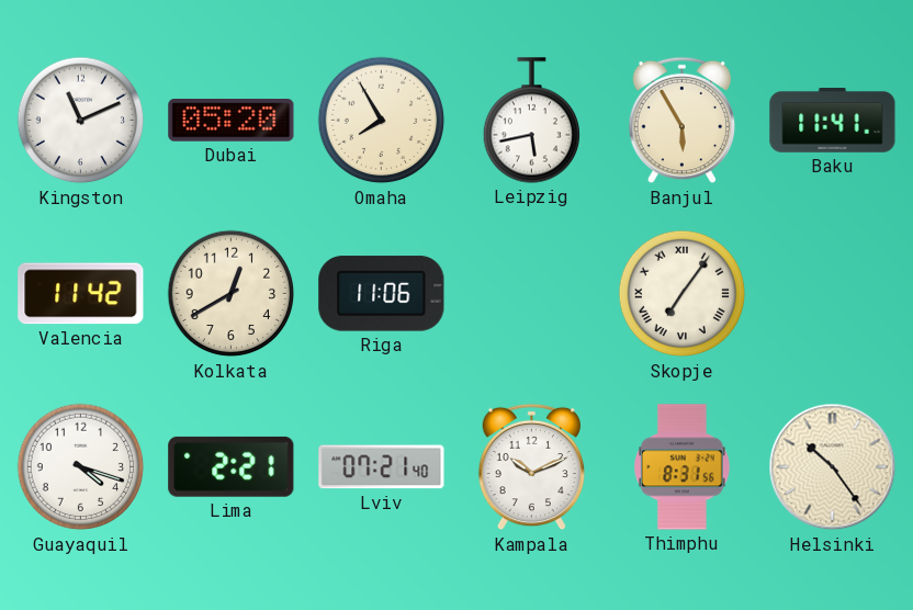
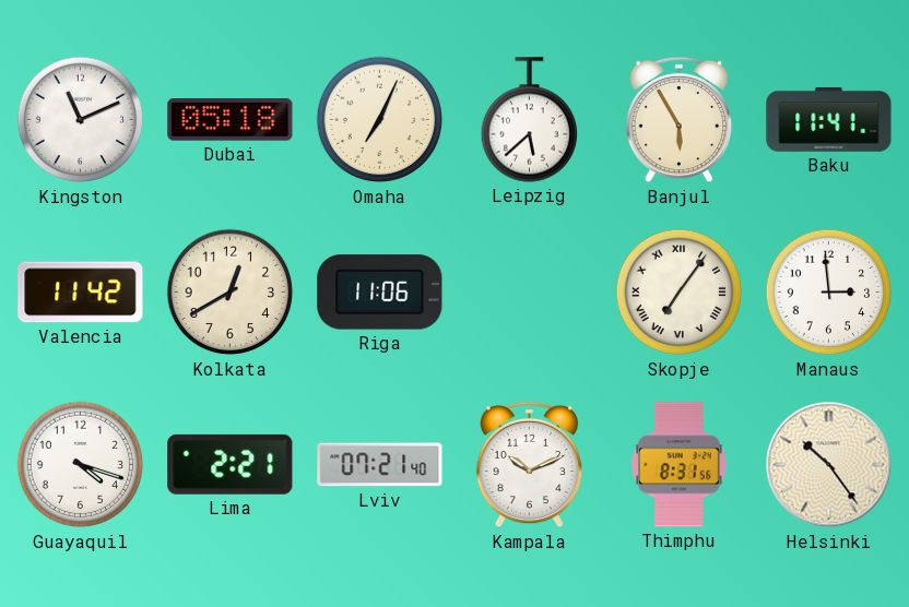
Dubai: 05:20 -> 05:18
Omaha: 7:55 -> 7:04
Leipzig: 5:43 -> 5:38
Manaus: none -> 2:59
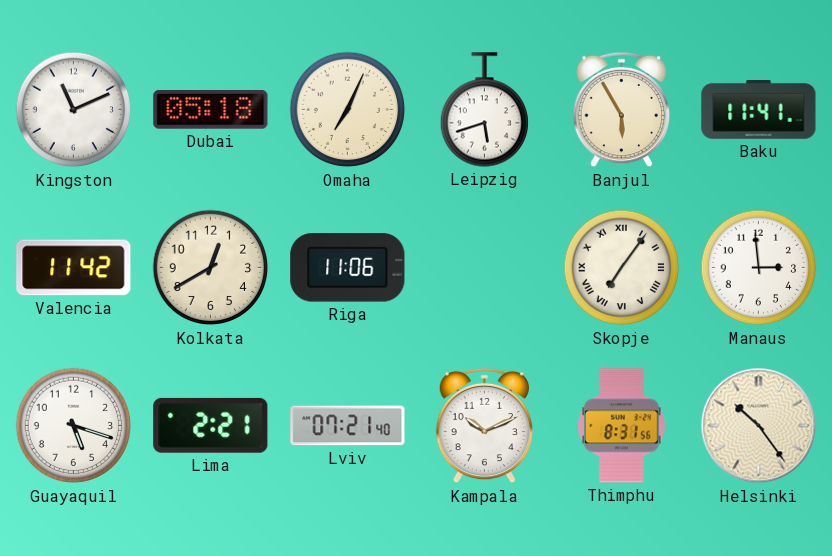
Leipzig: 5:38 -> 5:42
Guayaquil: 4:18 -> 5:18
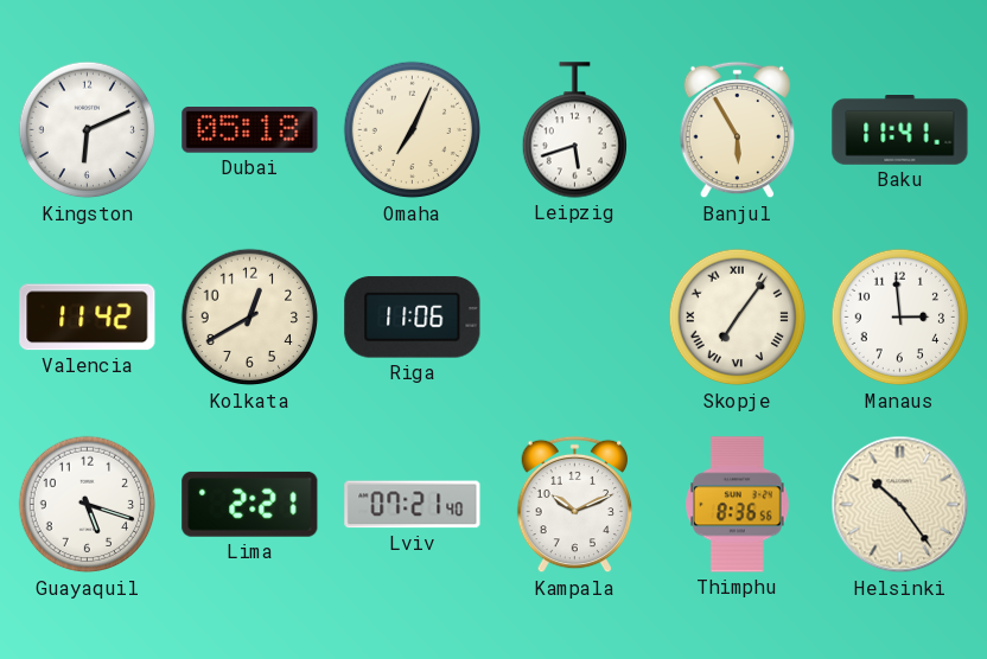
Kingston: 11:11 -> 6:11
Thimphu: 8:31 -> 8:36
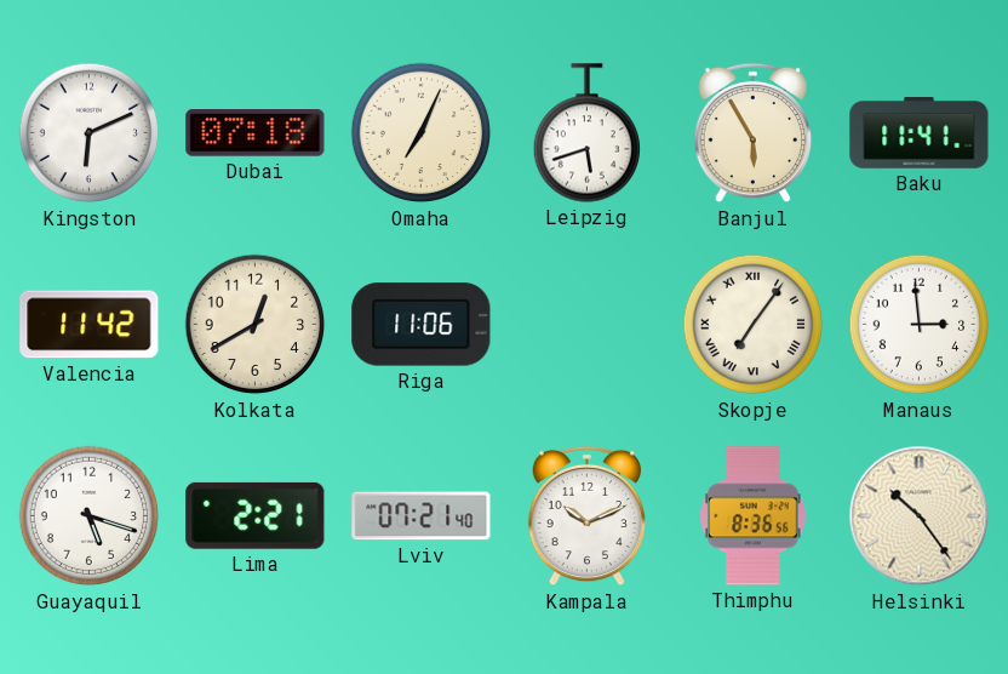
Dubai: 05:18 -> 07:18
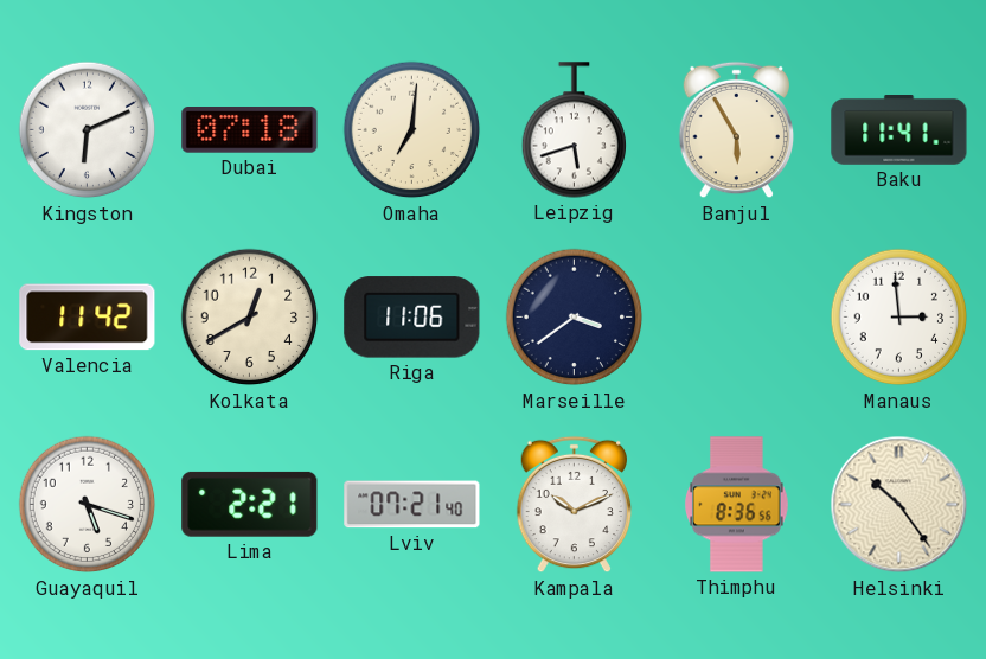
Omaha: 7:04 -> 7:01
Marseille: none -> 3:39
Skopje: 7:06 -> none
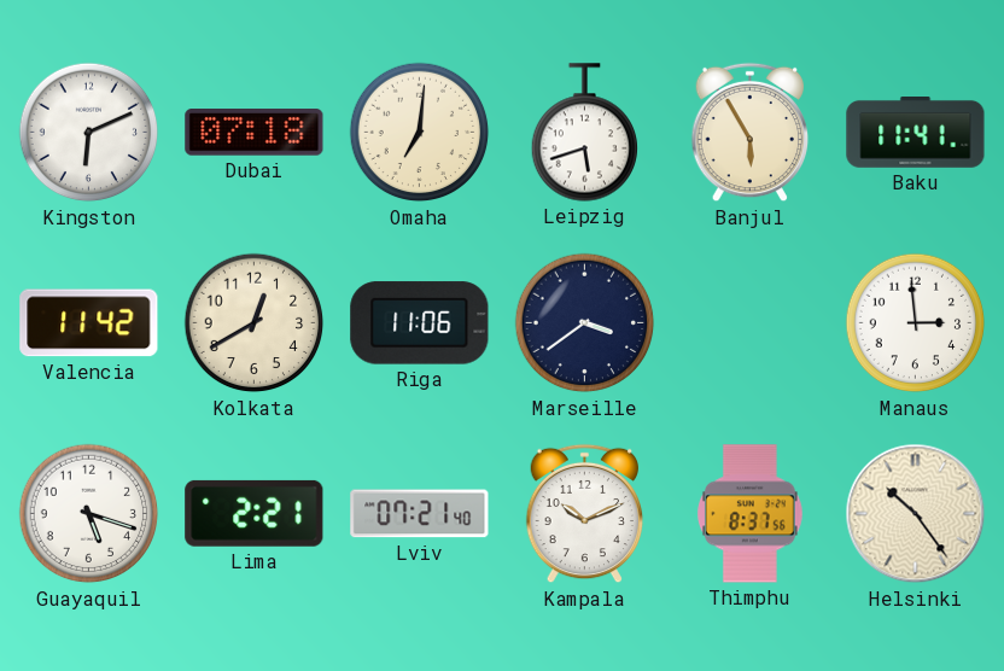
Thimphu: 8:36 -> 8:37
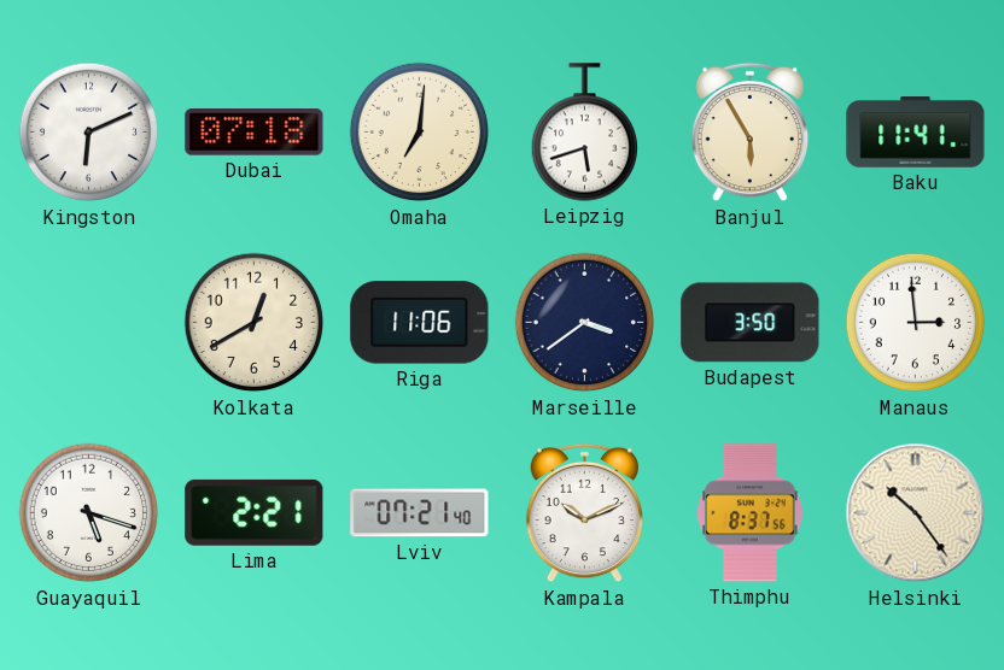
Valencia: 11:42 -> none
Budapest: none -> 3:50
